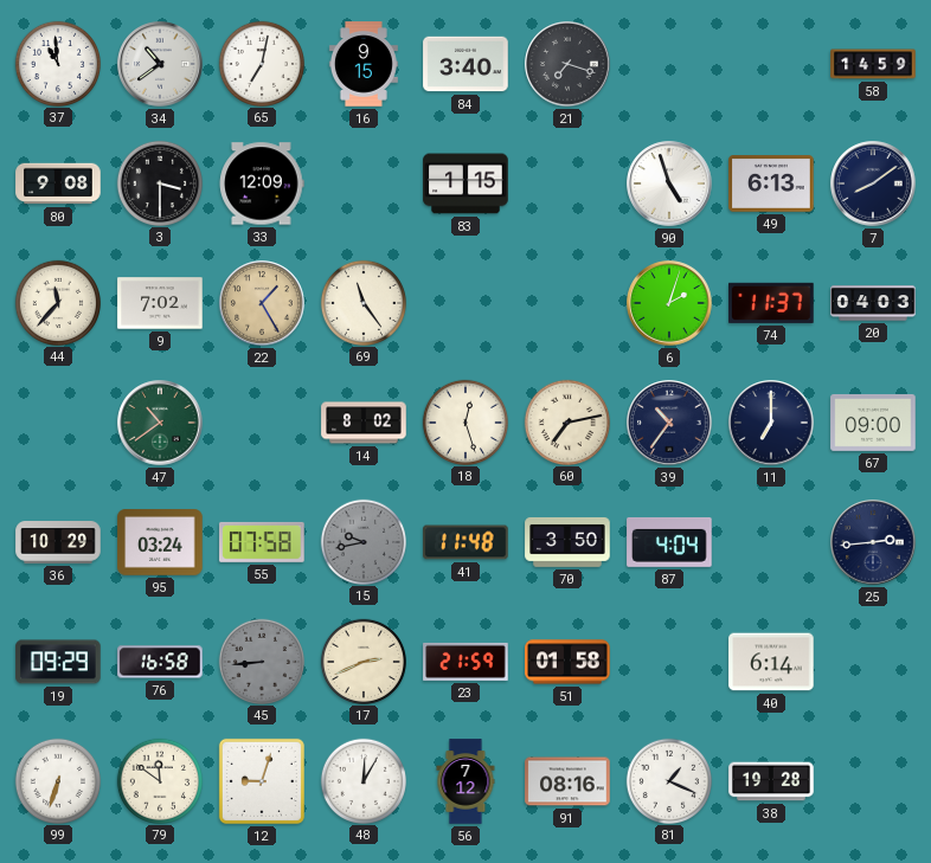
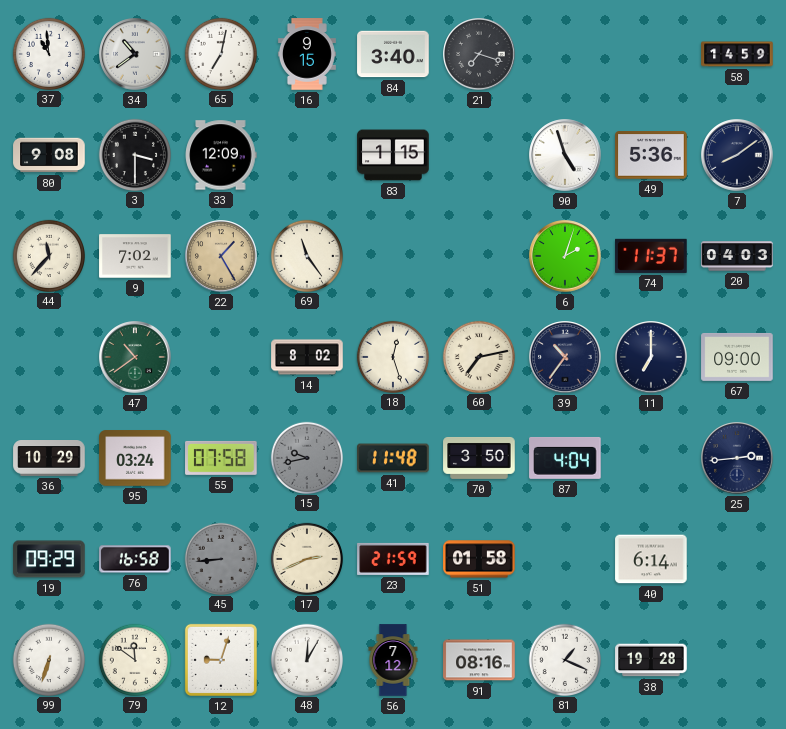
49: 6:13 -> 5:36
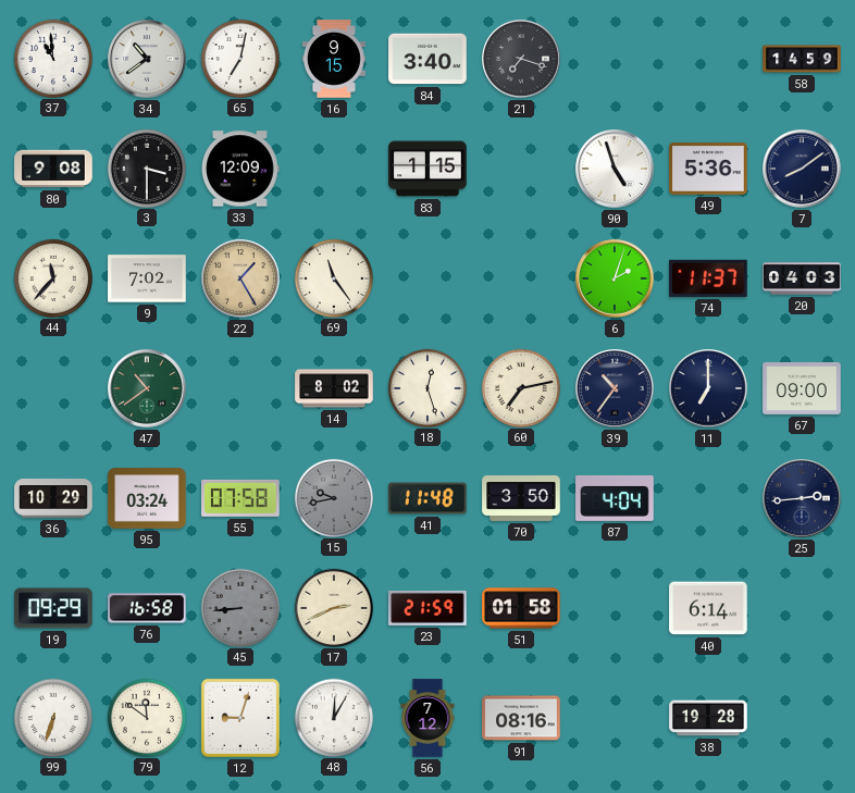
81: 1:19 -> none
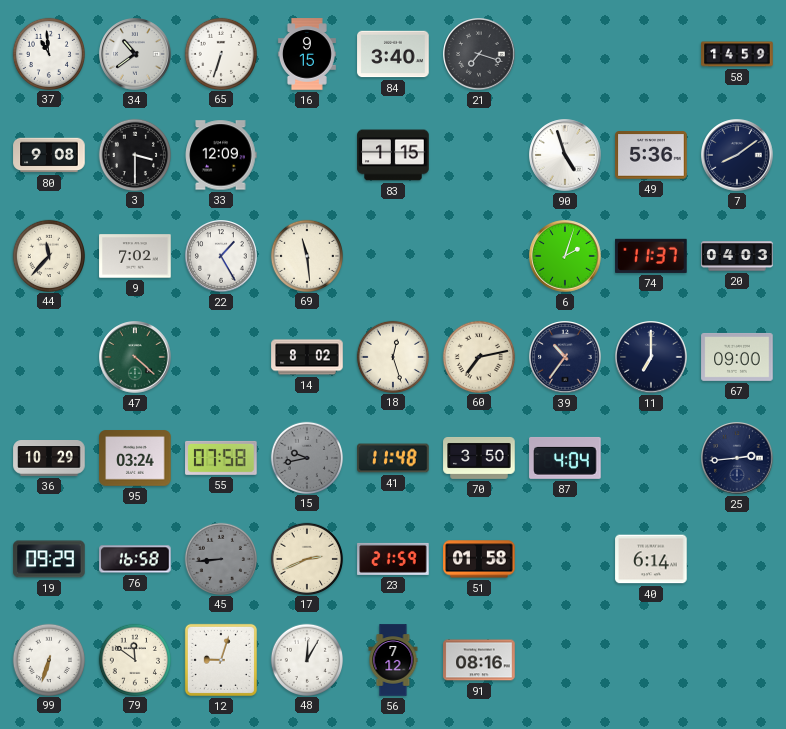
65: 7:02 -> 6:33
22 dial: champagne -> white
69: 11:24 -> 11:29
47: 10:39 -> 4:22
38: 19:28 -> none
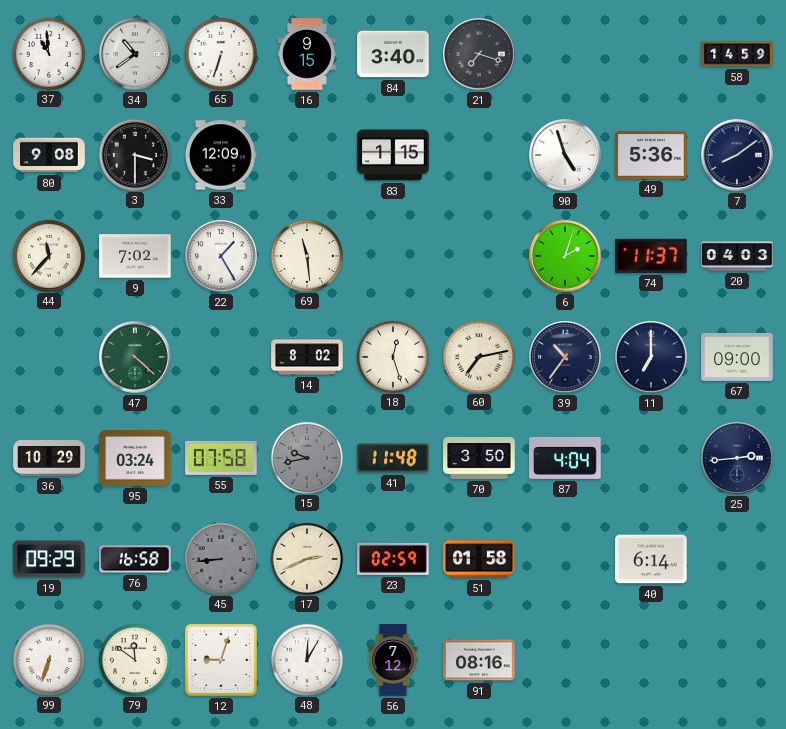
23: 21:59 -> 02:59
